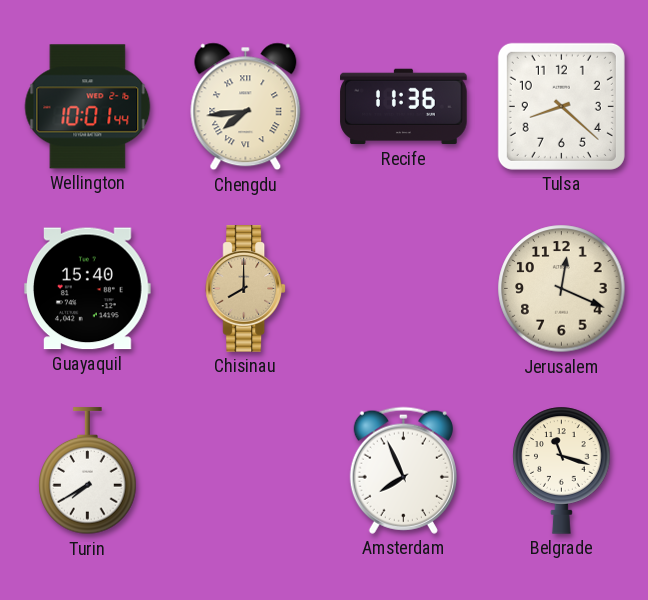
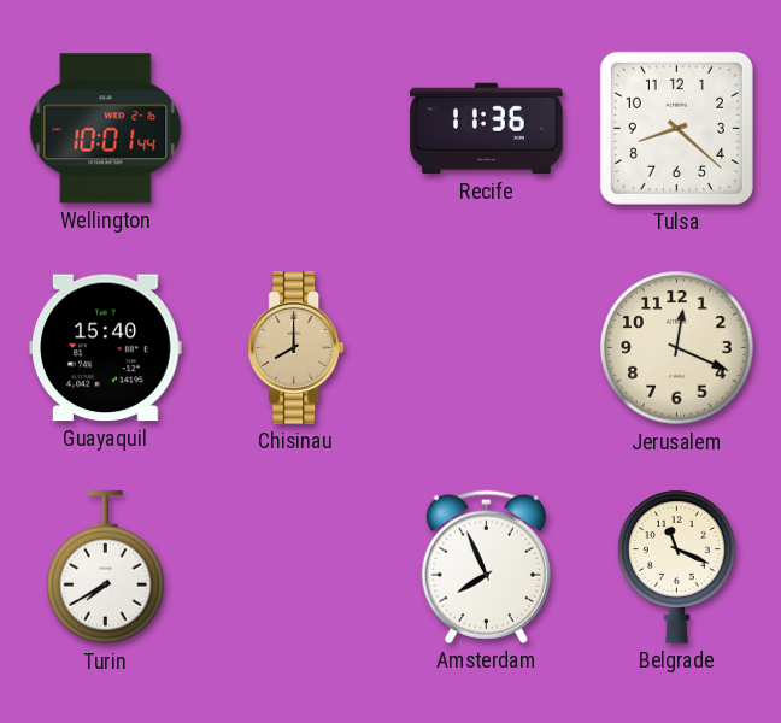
Chengdu: 7:44 -> none
Belgrade: 11:18 -> 11:19
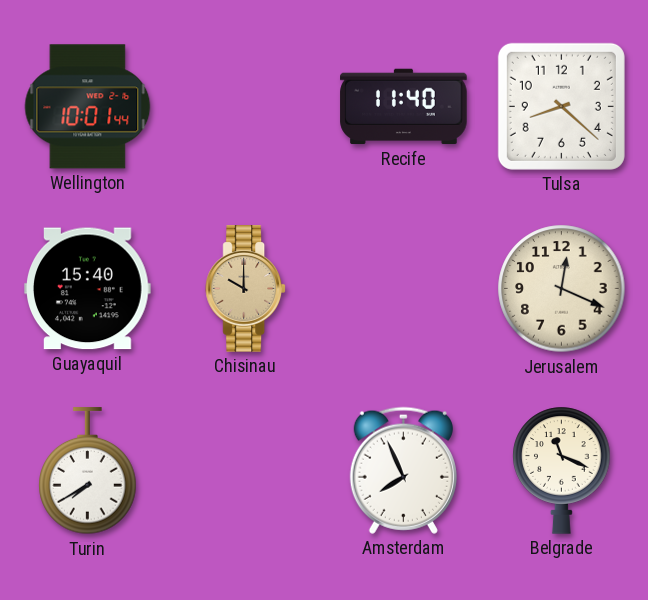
Recife: 11:36 -> 11:40
Chisinau: 8:00 -> 10:00
